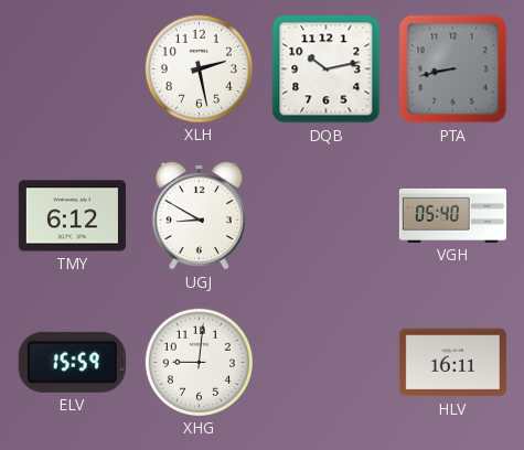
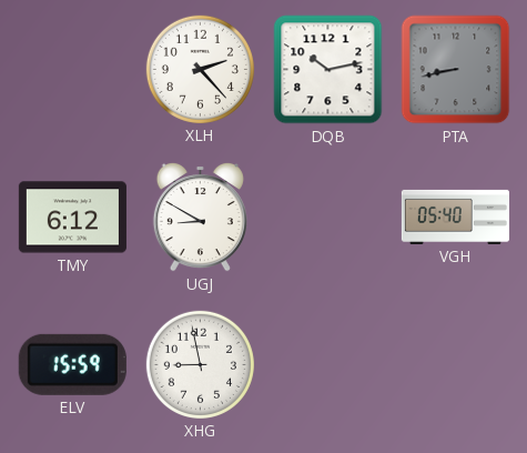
XLH: 2:28 -> 2:23
XHG: 9:01 -> 8:58
HLV: 16:11 -> none
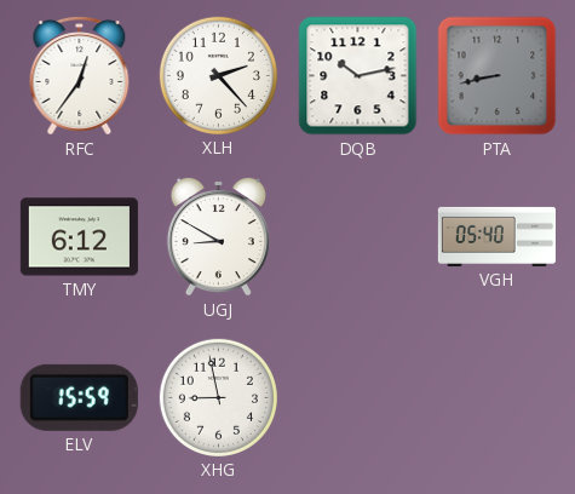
RFC: none -> 12:36
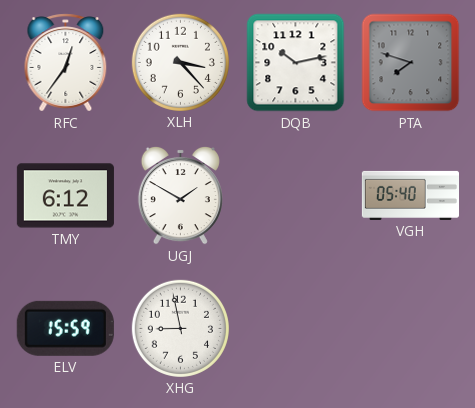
XLH: 2:23 -> 3:23
PTA: 8:43 -> 7:48
UGJ: 8:50 -> 1:50
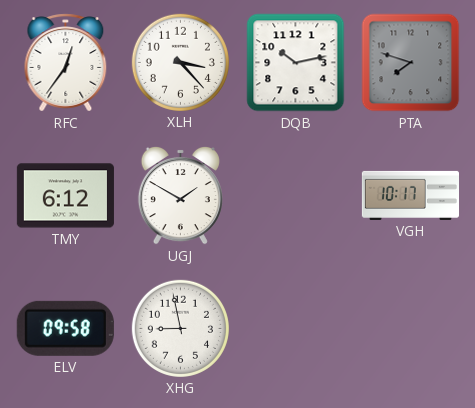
VGH: 05:40 -> 10:17
ELV: 15:59 -> 09:58
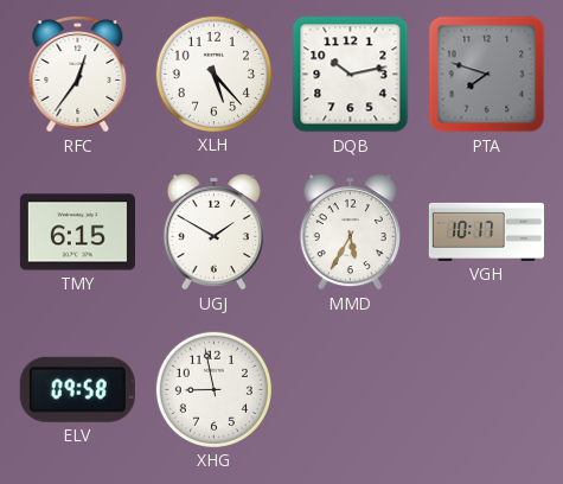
XLH: 3:23 -> 5:23
TMY: 6:12 -> 6:15
MMD: none -> 5:35
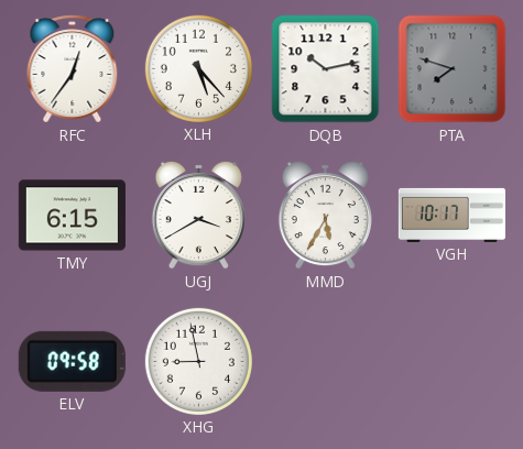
UGJ: 1:50 -> 3:40
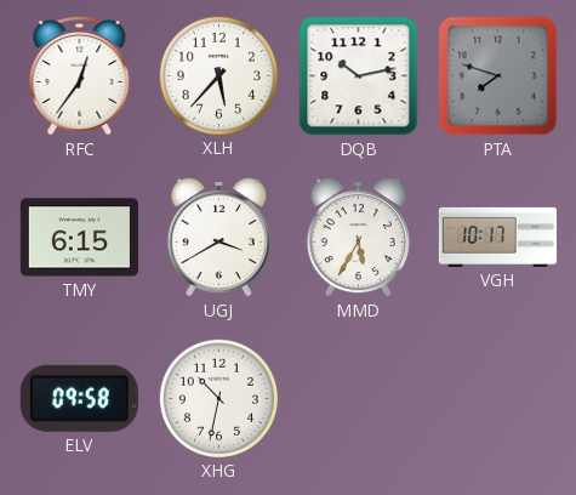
XLH: 5:23 -> 5:37
XHG: 8:58 -> 10:32
